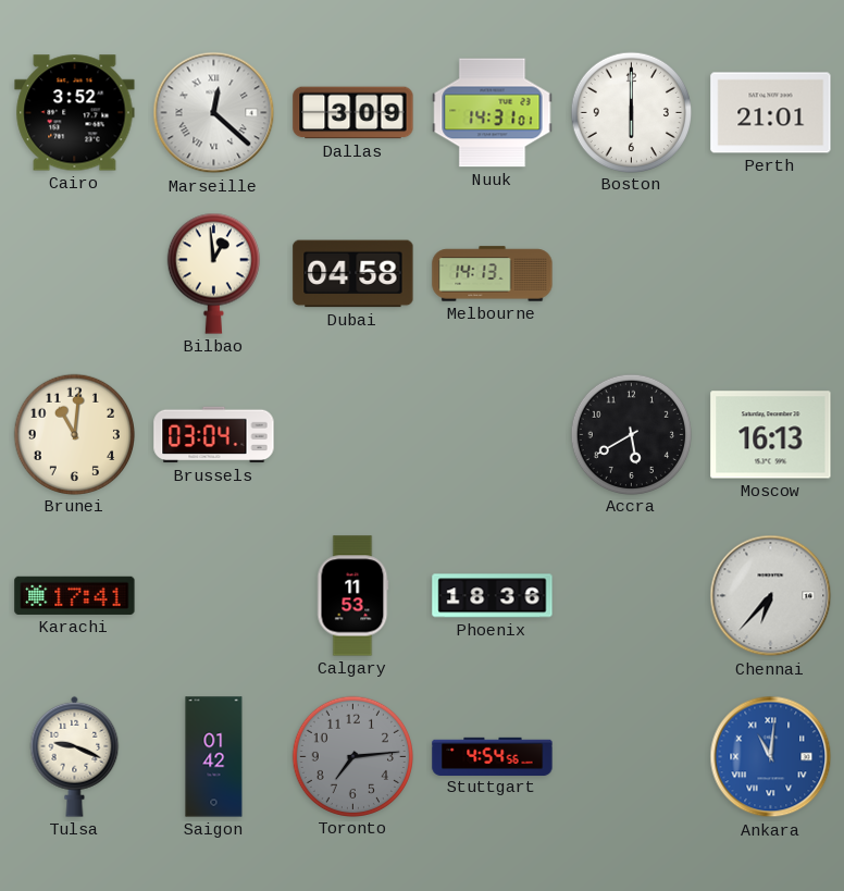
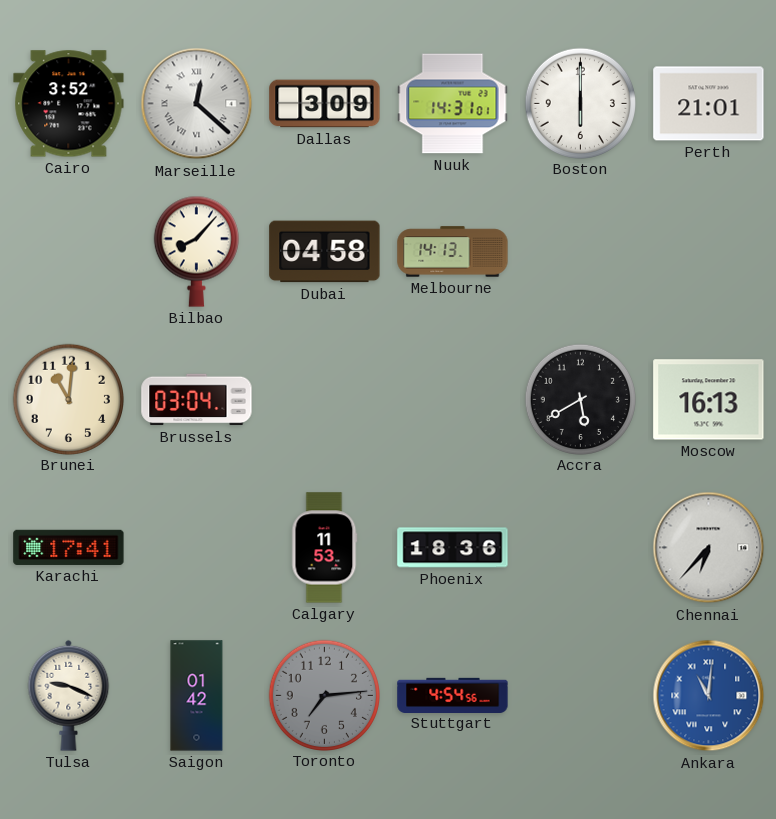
Bilbao: 12:59 -> 8:07
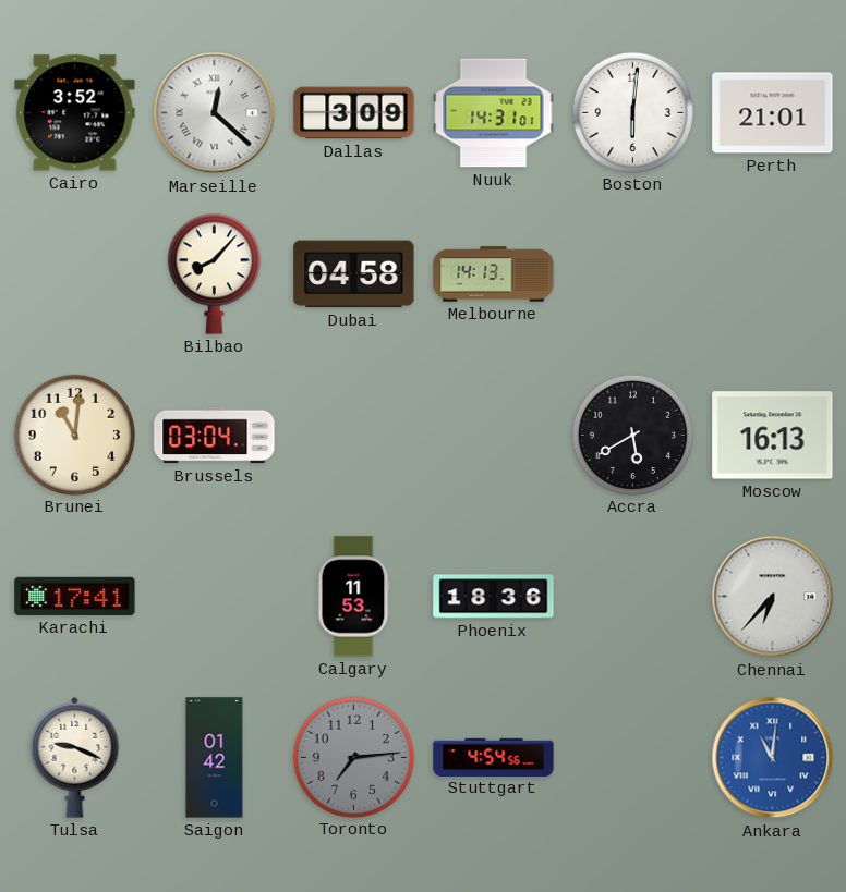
Boston: 6:00 -> 6:01
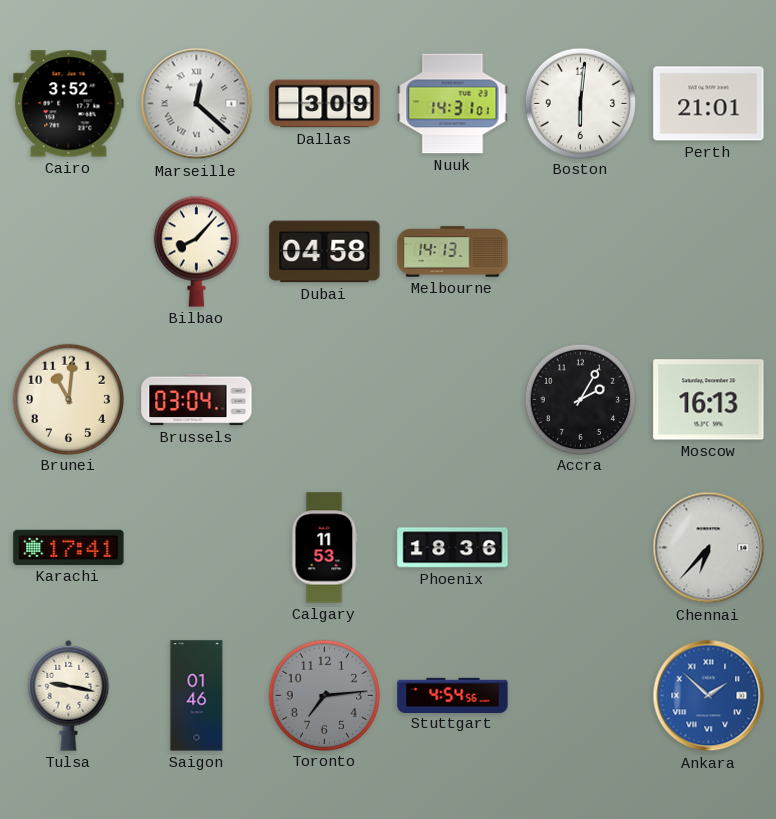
Accra: 5:40 -> 2:05
Tulsa: 9:19 -> 9:17
Saigon: 01:42 -> 01:46
Ankara: 11:01 -> 1:52
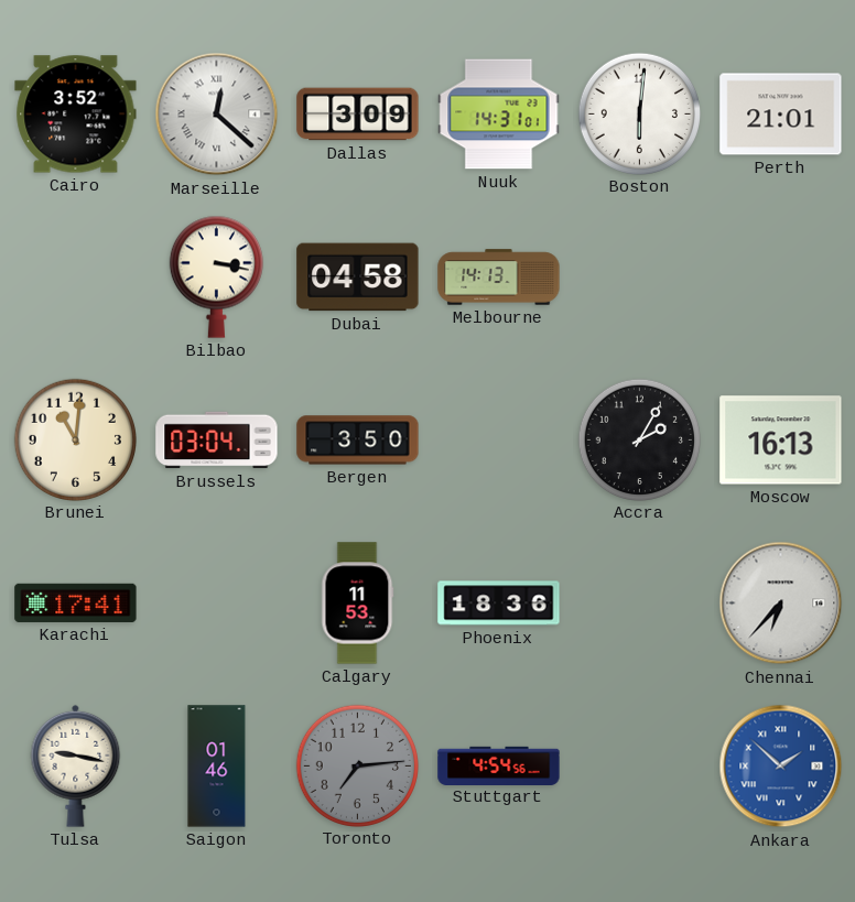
Bilbao: 8:07 -> 3:17
Bergen: none -> 3:50
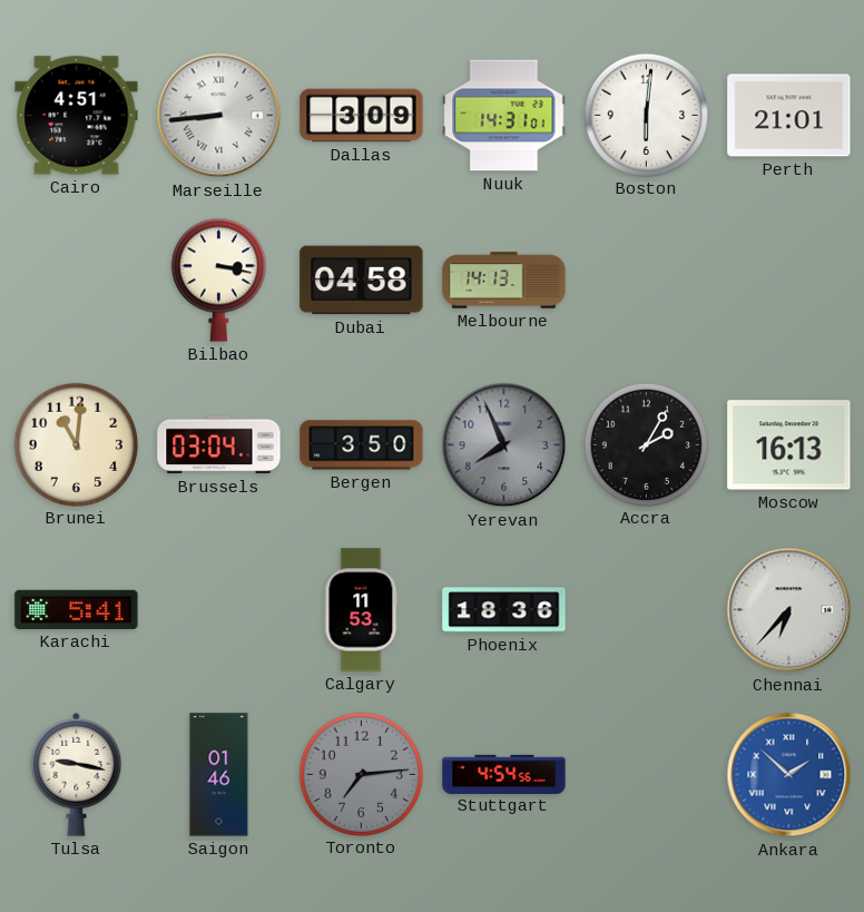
Cairo: 3:52 -> 4:51
Marseille: 12:22 -> 8:44
Yerevan: none -> 7:56
Karachi: 17:41 -> 5:41
